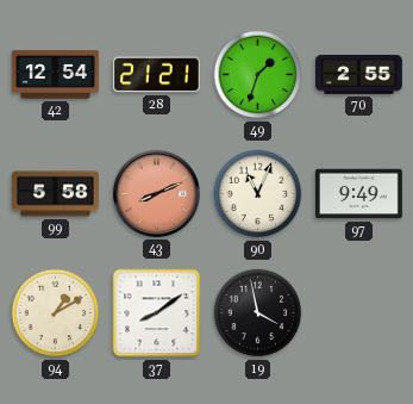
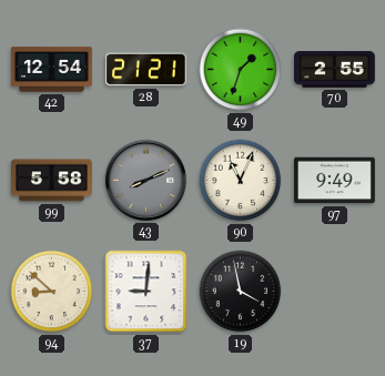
43 dial: salmon -> grey
94: 1:10 -> 8:52
37: 8:09 -> 9:01
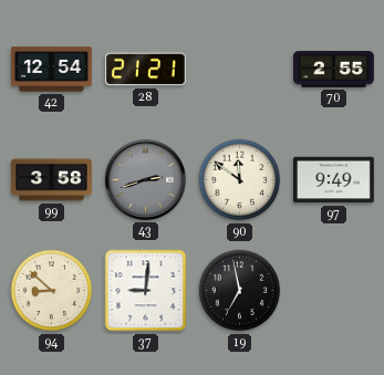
49: 1:33 -> none
99: 5:58 -> 3:58
43: 8:11 -> 2:42
90: 11:04 -> 11:51
19: 3:58 -> 6:58
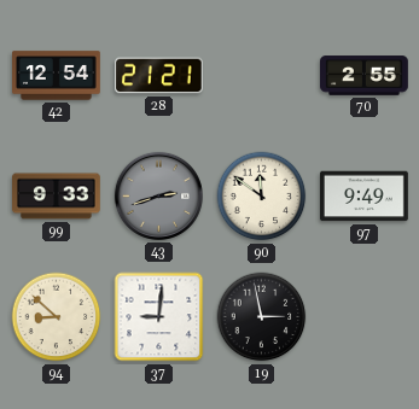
99: 3:58 -> 9:33
19: 6:58 -> 2:58
